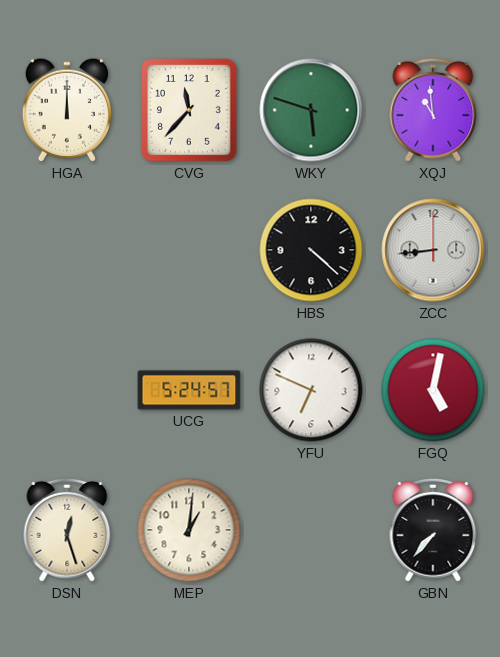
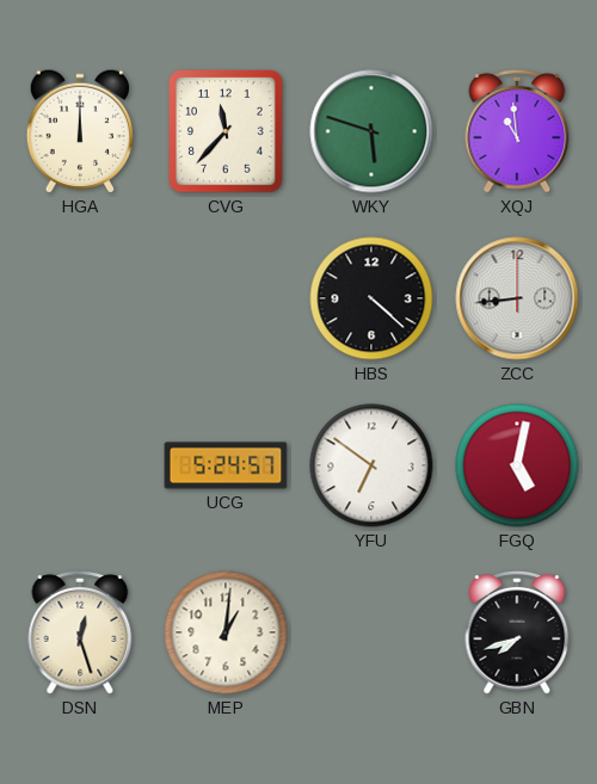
YFU: 6:49 -> 6:51
GBN: 7:37 -> 7:42
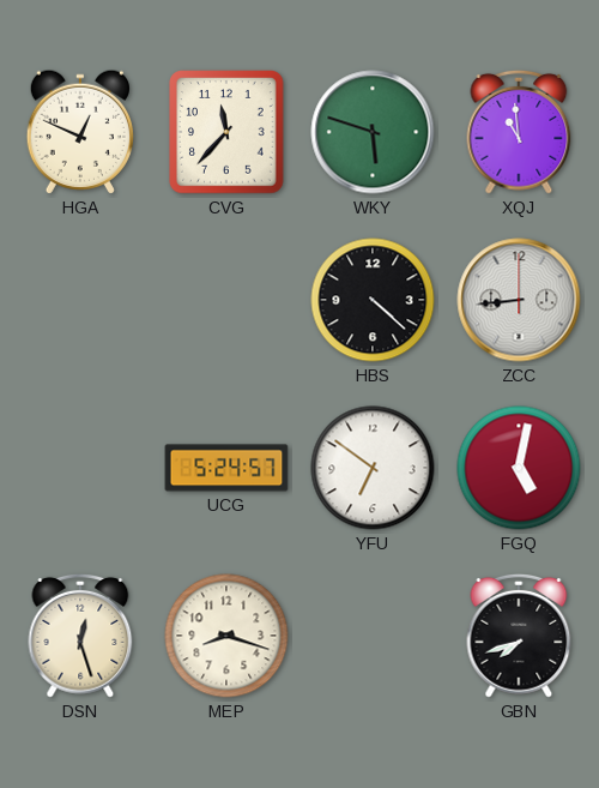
HGA: 12:00 -> 12:49
MEP: 1:01 -> 8:18
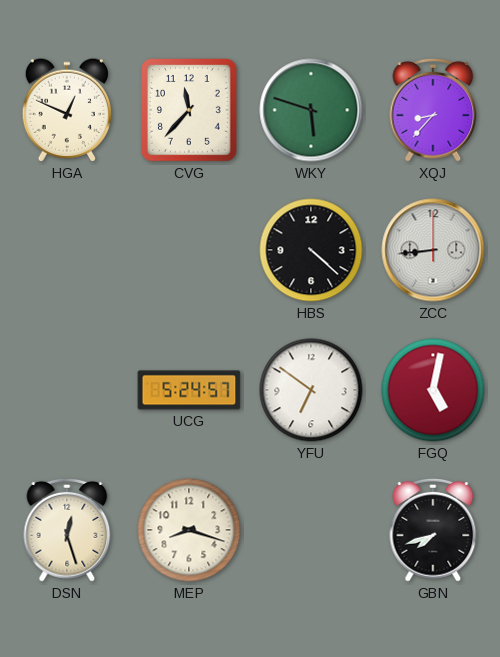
XQJ: 10:59 -> 8:37
